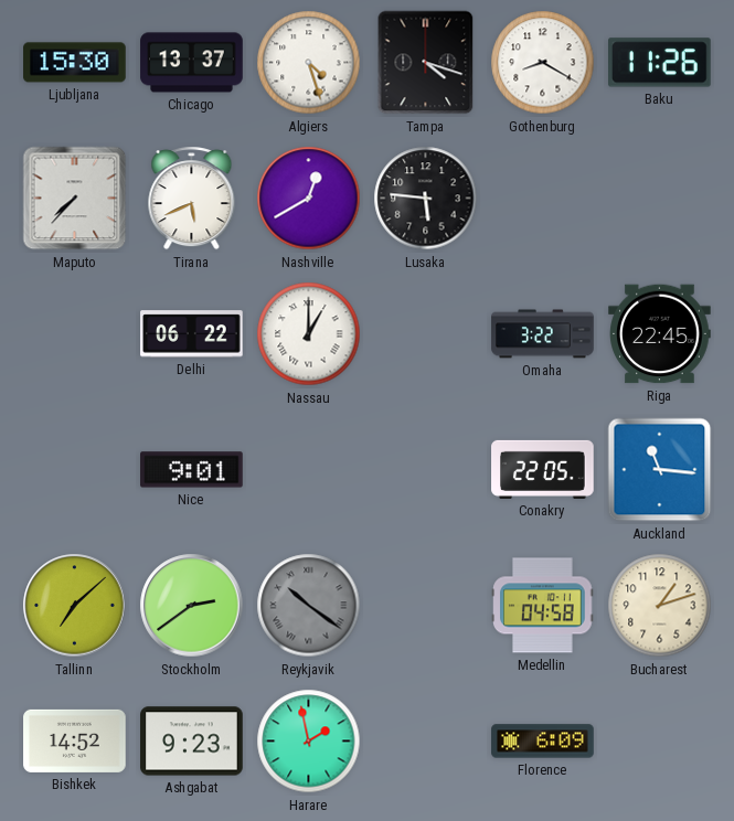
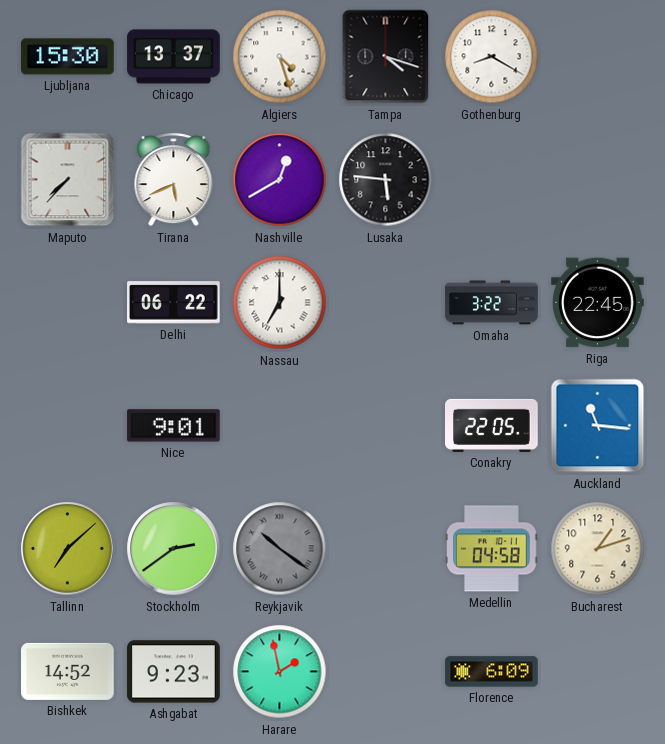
Baku: 11:26 -> none
Nassau: 1:00 -> 7:00
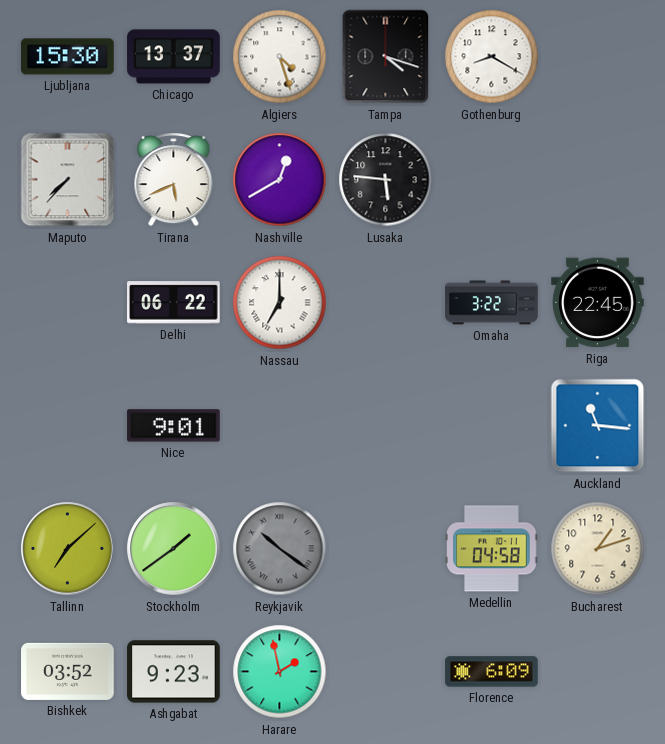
Conakry: 22:05 -> none
Stockholm: 2:39 -> 1:39
Bishkek: 14:52 -> 03:52
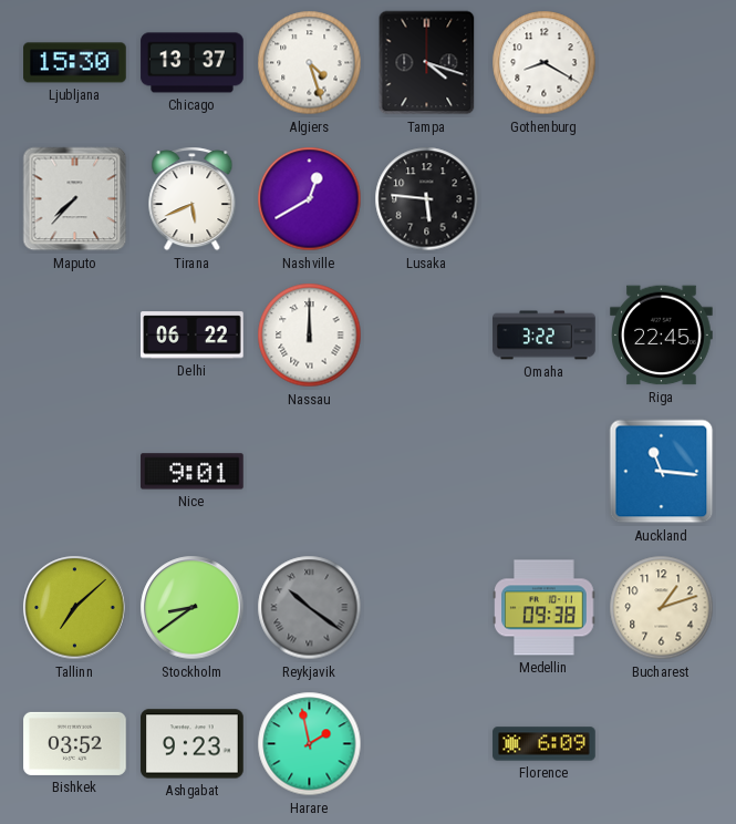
Nassau: 7:00 -> 12:00
Stockholm: 1:39 -> 8:39
Medellin: 04:58 -> 09:38
